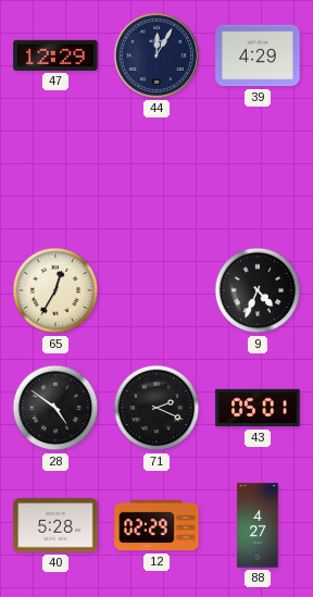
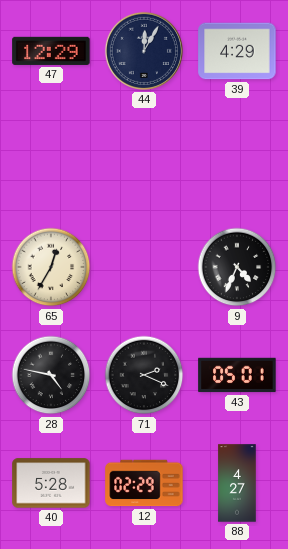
28: 4:51 -> 4:47
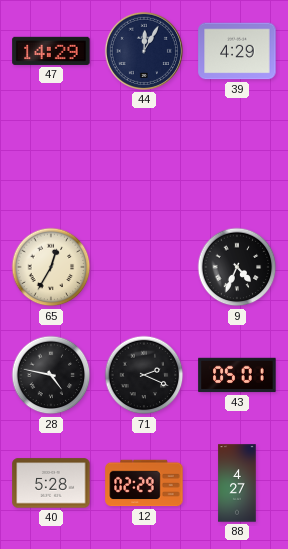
47: 12:29 -> 14:29
